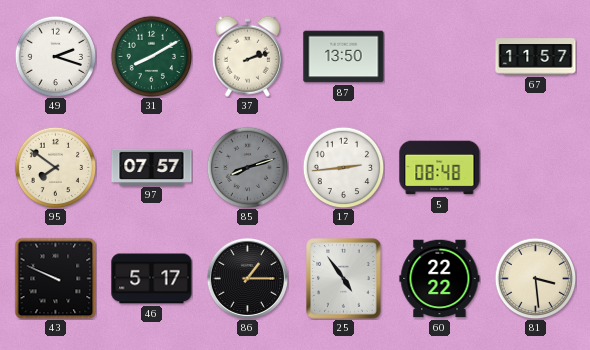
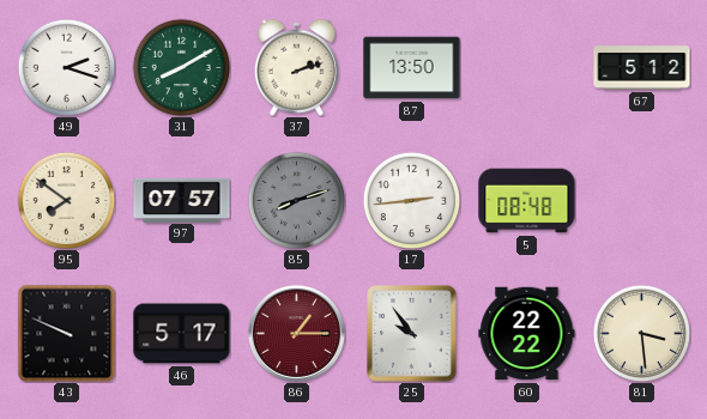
67: 11:57 -> 5:12
86 dial: black -> burgundy
25: 4:54 -> 9:54
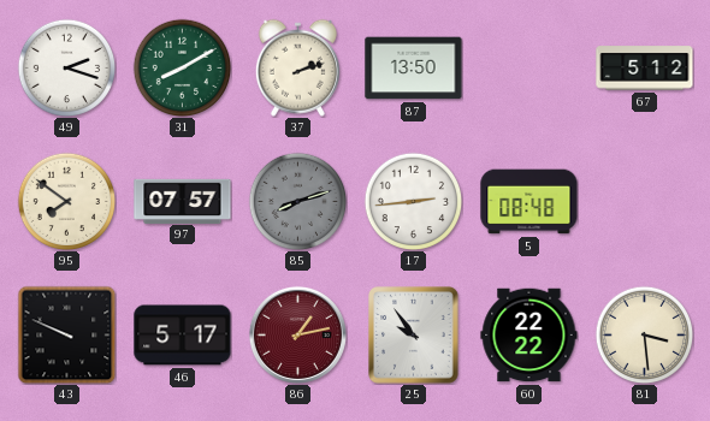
86: 1:15 -> 1:13
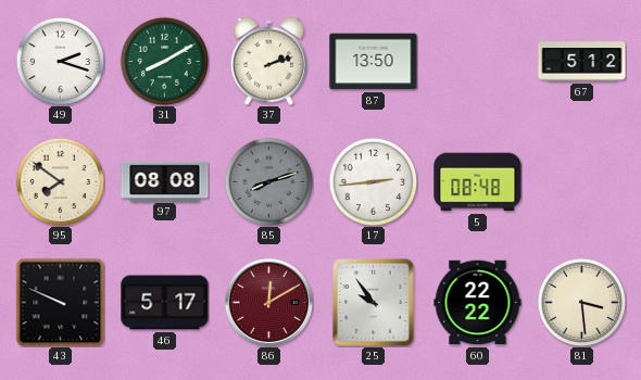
97: 07:57 -> 08:08
86: 1:13 -> 12:10
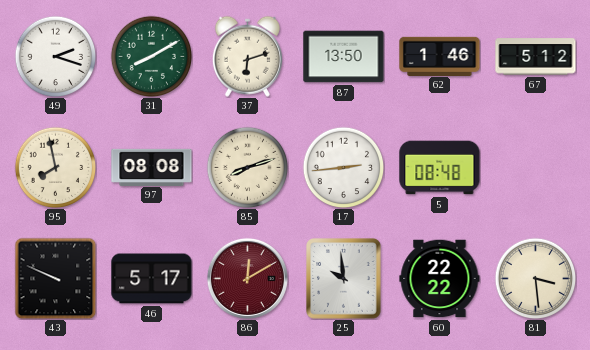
37: 2:12 -> 6:12
62: none -> 1:46
95: 7:51 -> 7:58
85 dial: grey -> cream
25: 9:54 -> 9:59
